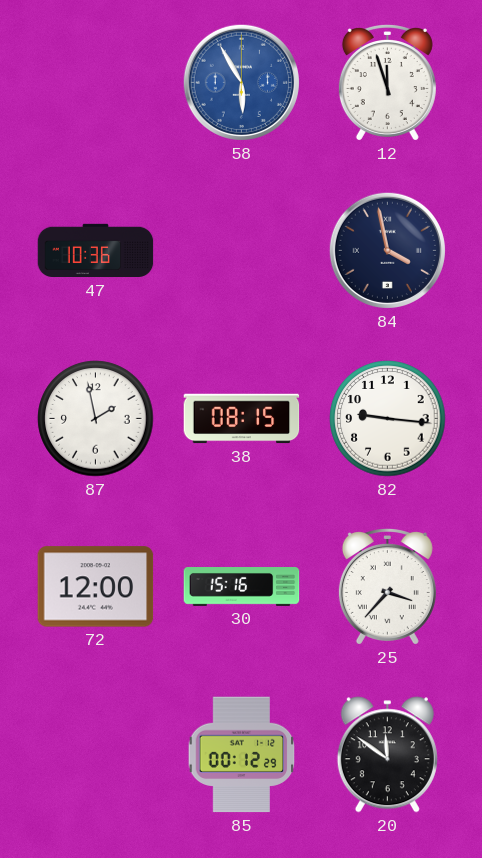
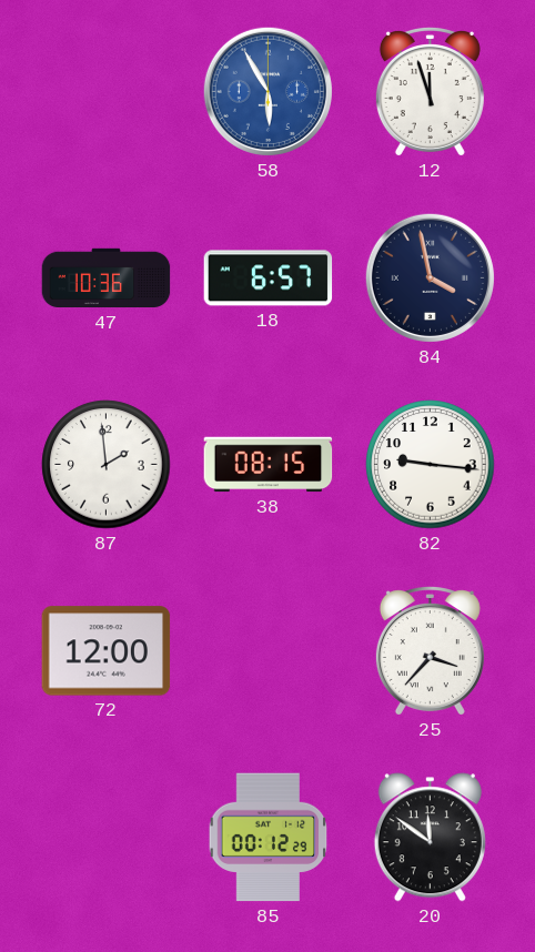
18: none -> 6:57
87: 1:58 -> 1:59
30: 15:16 -> none
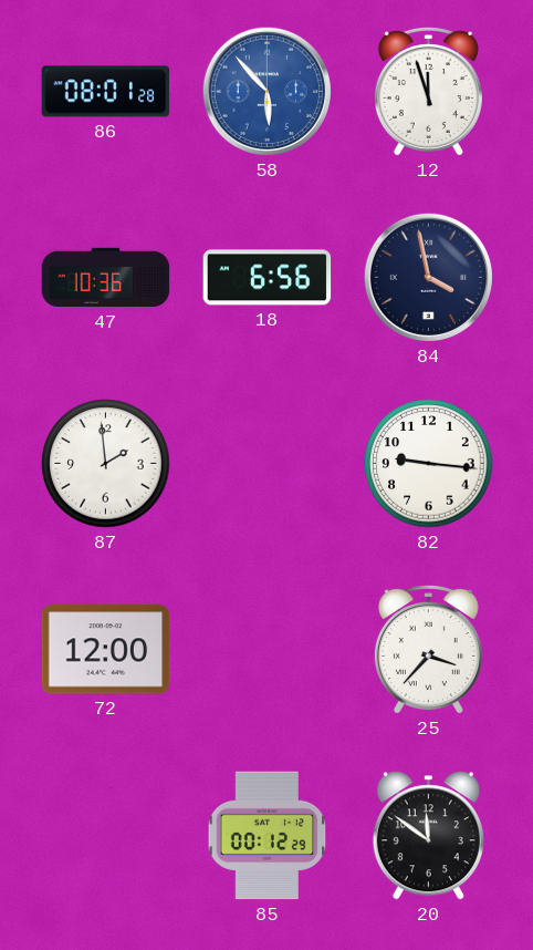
86: none -> 08:01
58: 5:55 -> 5:53
18: 6:57 -> 6:56
38: 08:15 -> none
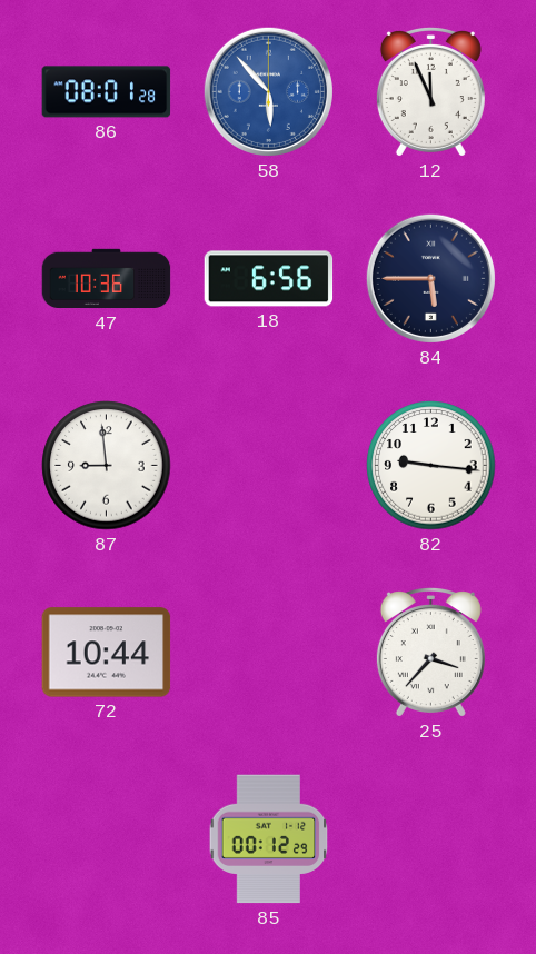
12: 11:57 -> 11:56
84: 3:58 -> 5:45
87: 1:59 -> 8:59
72: 12:00 -> 10:44
20: 11:51 -> none
